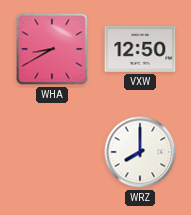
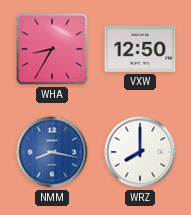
WHA: 8:40 -> 8:35
NMM: none -> 8:17
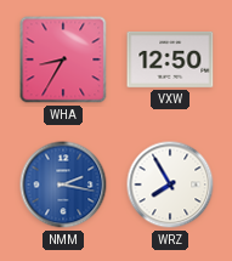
NMM: 8:17 -> 2:17
WRZ: 8:00 -> 7:55
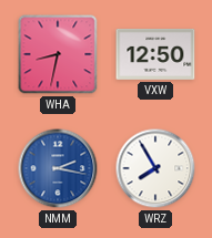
WHA: 8:35 -> 8:32
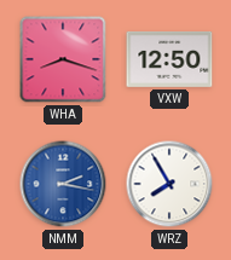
WHA: 8:32 -> 8:18
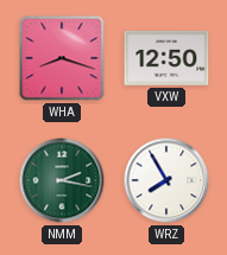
NMM dial: blue -> green
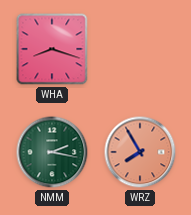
VXW: 12:50 -> none
WRZ dial: white -> salmon
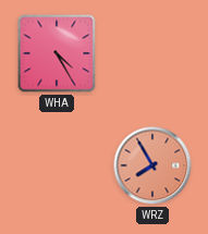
WHA: 8:18 -> 4:25
NMM: 2:17 -> none
